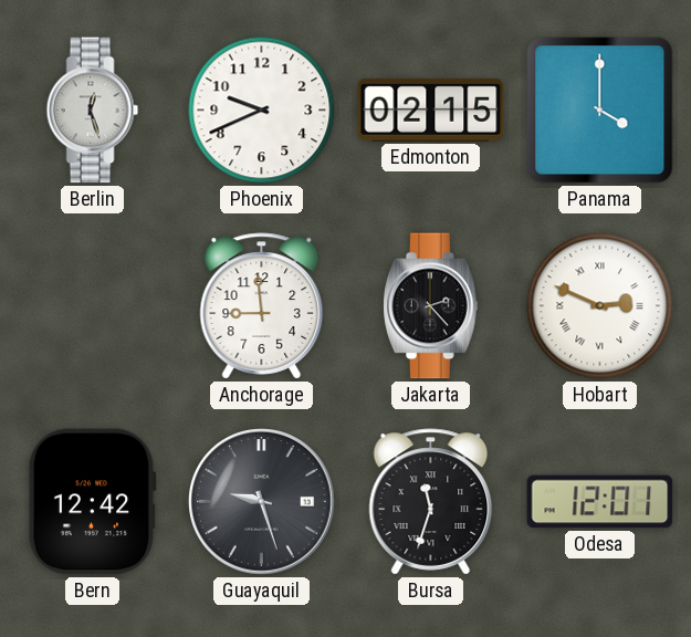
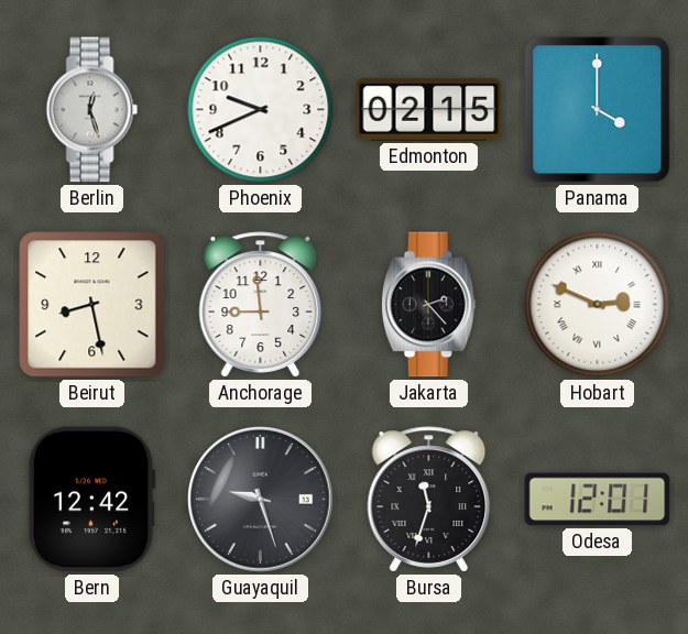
Beirut: none -> 8:28
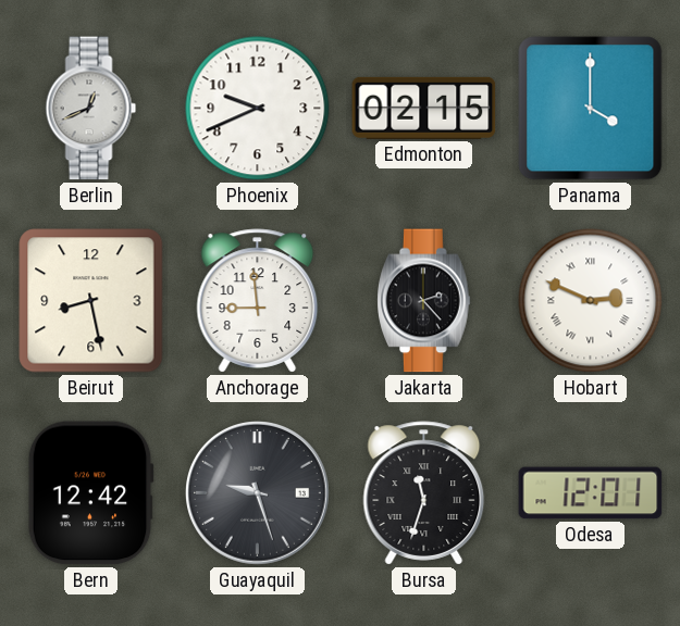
Berlin: 12:27 -> 12:41
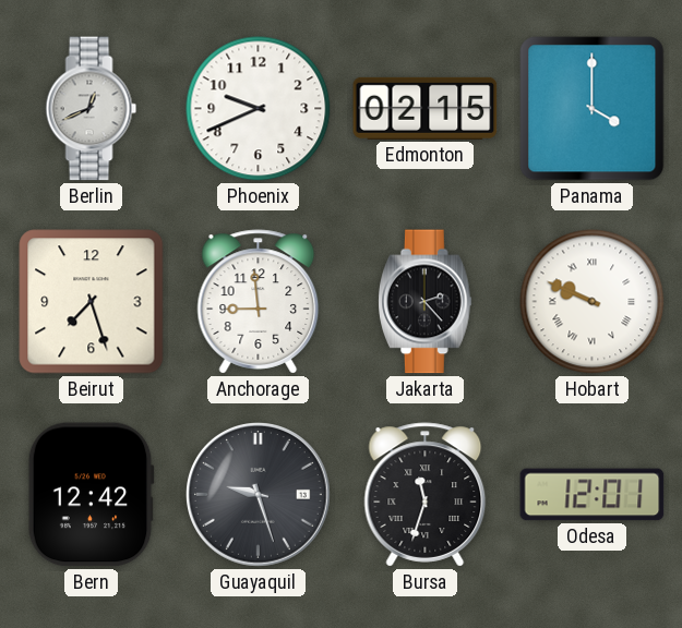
Beirut: 8:28 -> 7:27
Hobart: 2:49 -> 9:49
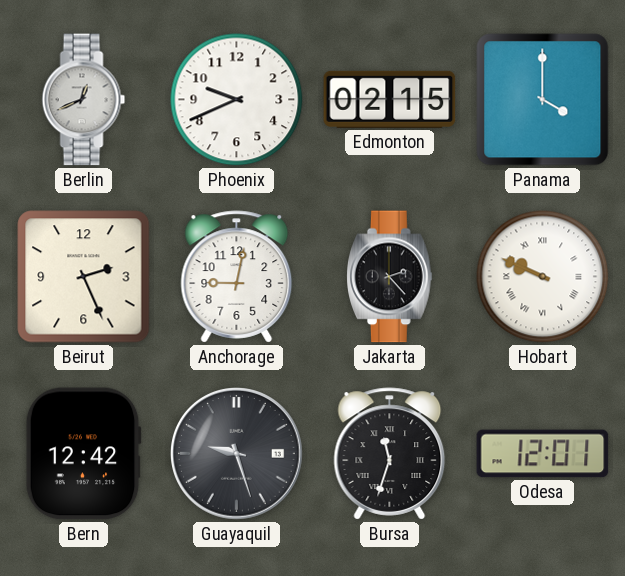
Beirut: 7:27 -> 2:26
Anchorage: 8:59 -> 9:02
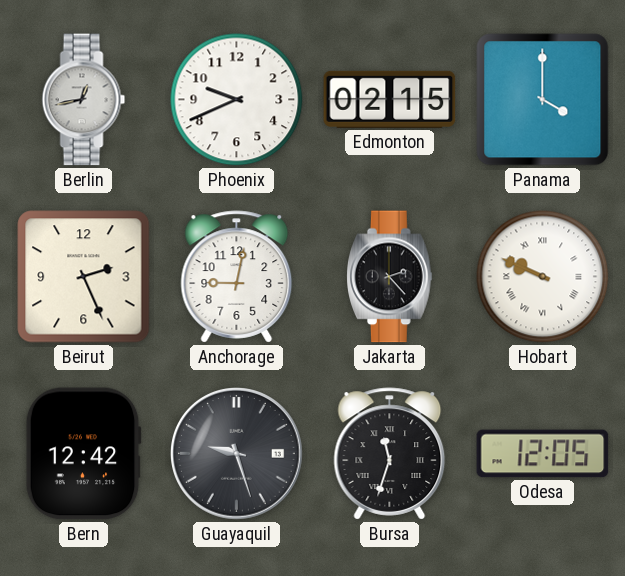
Berlin: 12:41 -> 12:43
Odesa: 12:01 -> 12:05
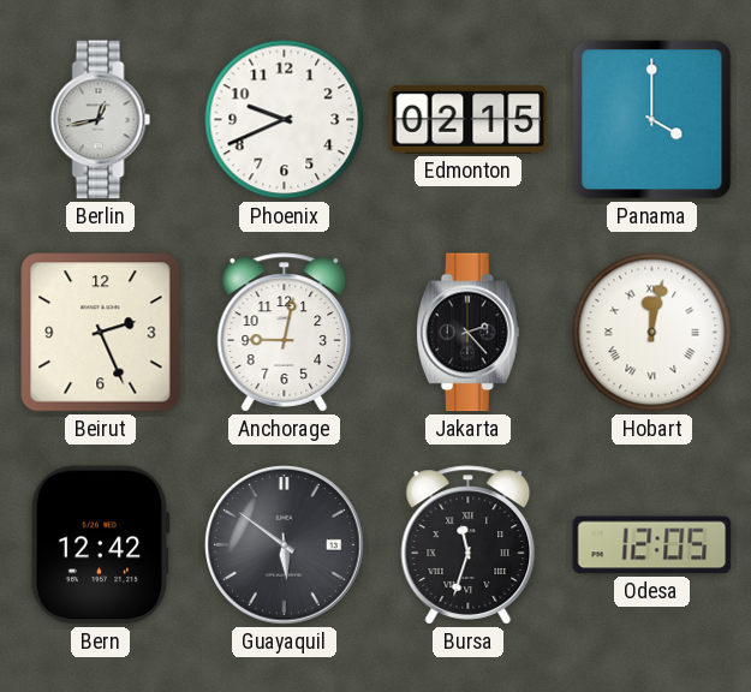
Hobart: 9:49 -> 12:02
Guayaquil: 9:27 -> 5:51
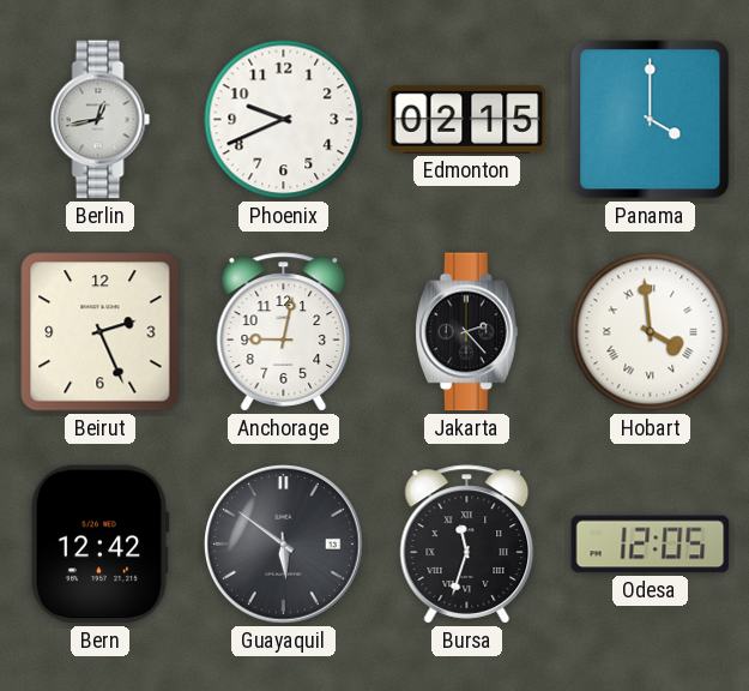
Hobart: 12:02 -> 3:59
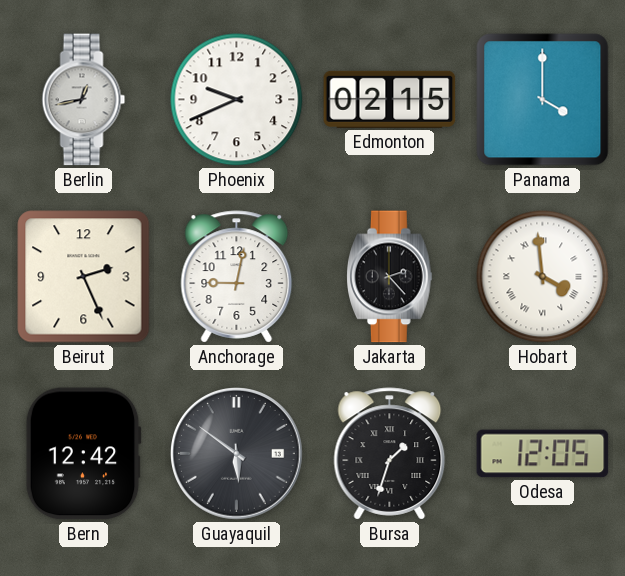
Bursa: 11:33 -> 1:33
